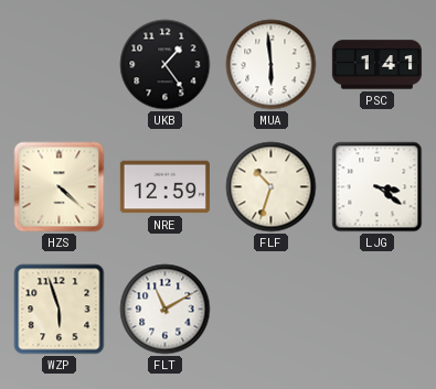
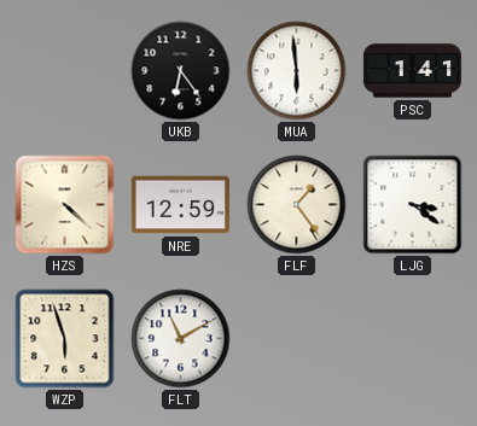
UKB: 1:24 -> 6:24
FLF: 10:33 -> 1:24
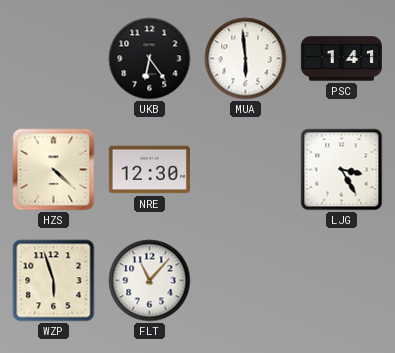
NRE: 12:59 -> 12:30
FLF: 1:24 -> none
LJG: 3:21 -> 3:25
FLT: 11:10 -> 11:07
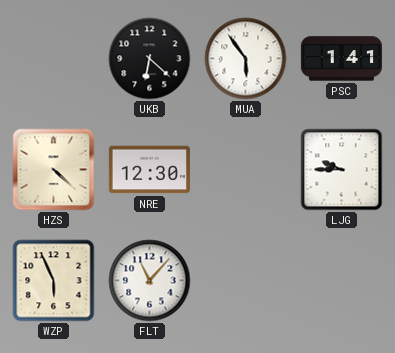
UKB: 6:24 -> 6:22
MUA: 5:59 -> 5:54
LJG: 3:25 -> 9:45
WZP: 5:57 -> 5:56
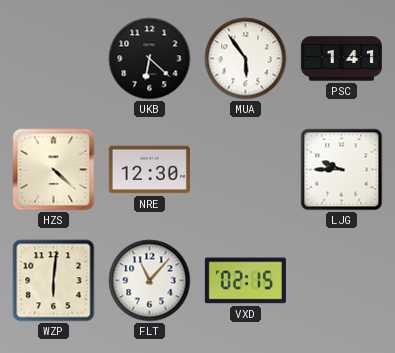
WZP: 5:56 -> 6:01
VXD: none -> 02:15
